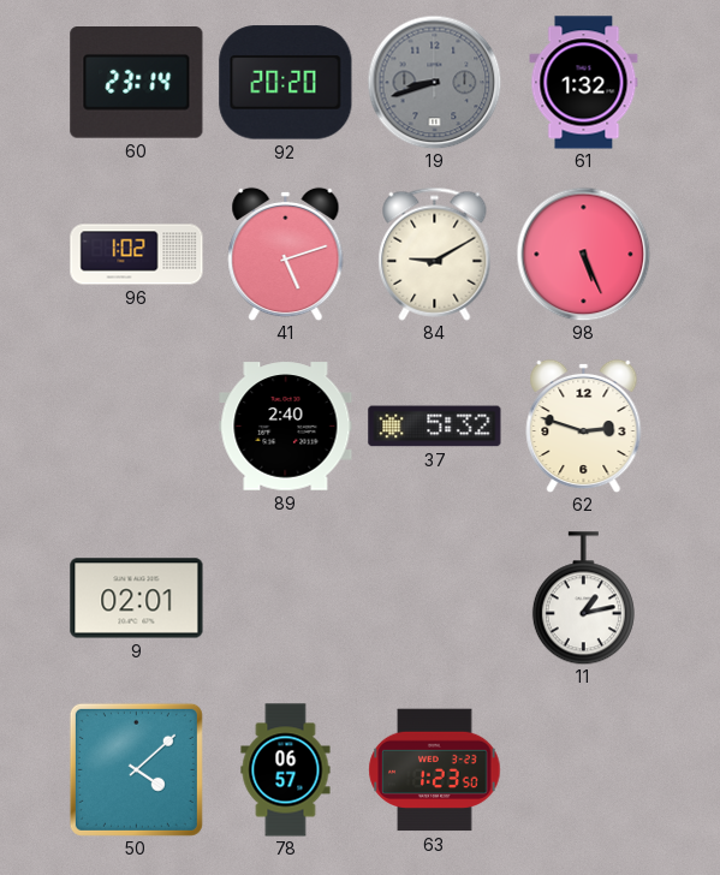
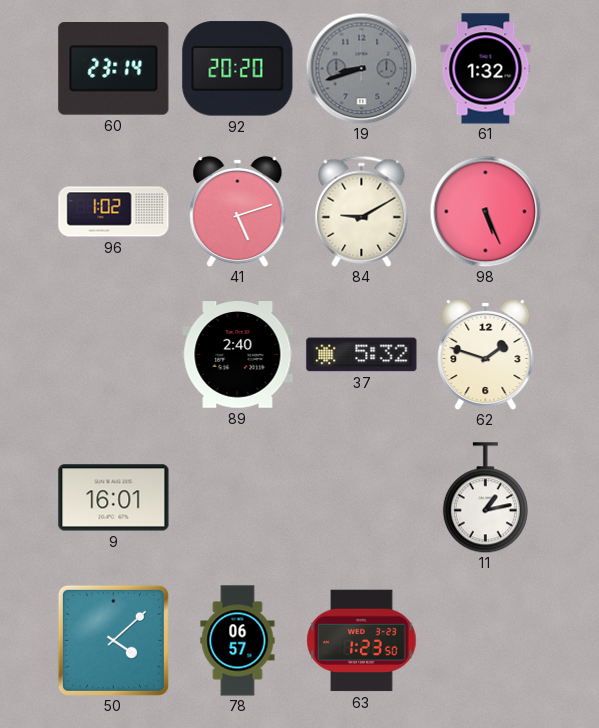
62: 2:48 -> 1:48
9: 02:01 -> 16:01
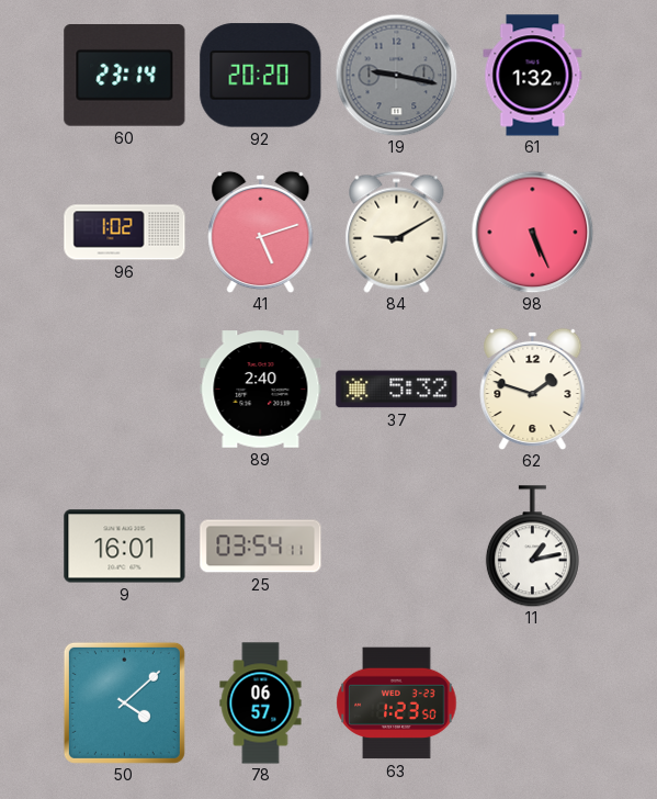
19: 8:42 -> 9:17
25: none -> 03:54
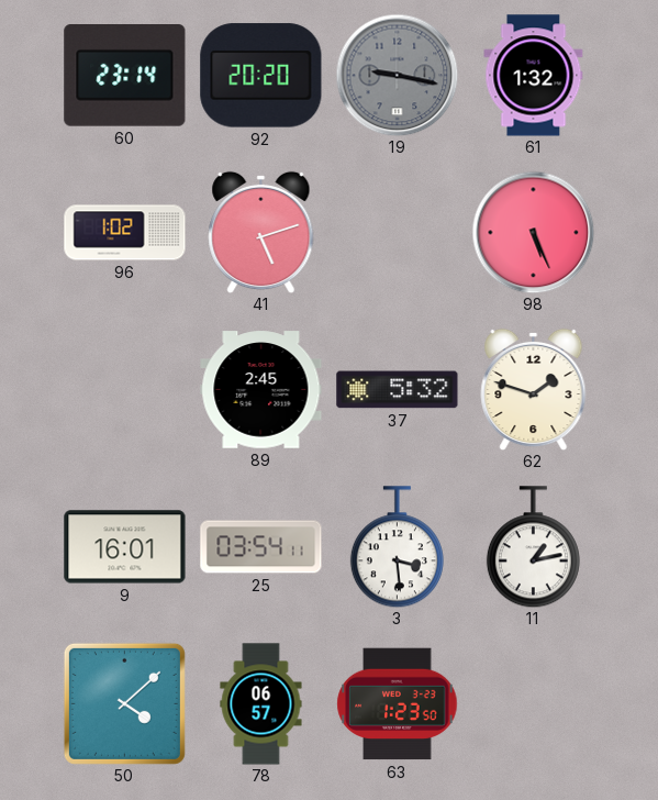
84: 9:10 -> none
89: 2:40 -> 2:45
3: none -> 3:29
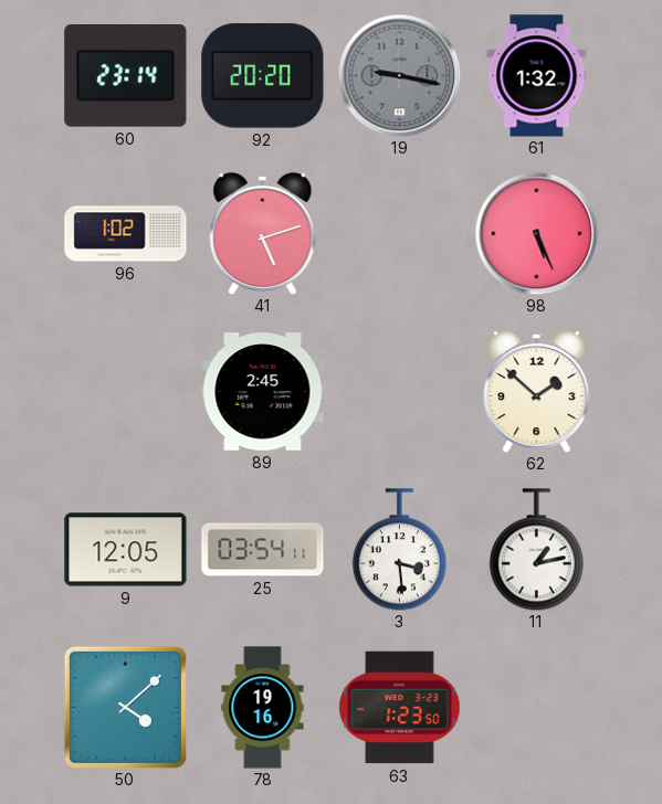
37: 5:32 -> none
62: 1:48 -> 1:52
9: 16:01 -> 12:05
78: 06:57 -> 19:16
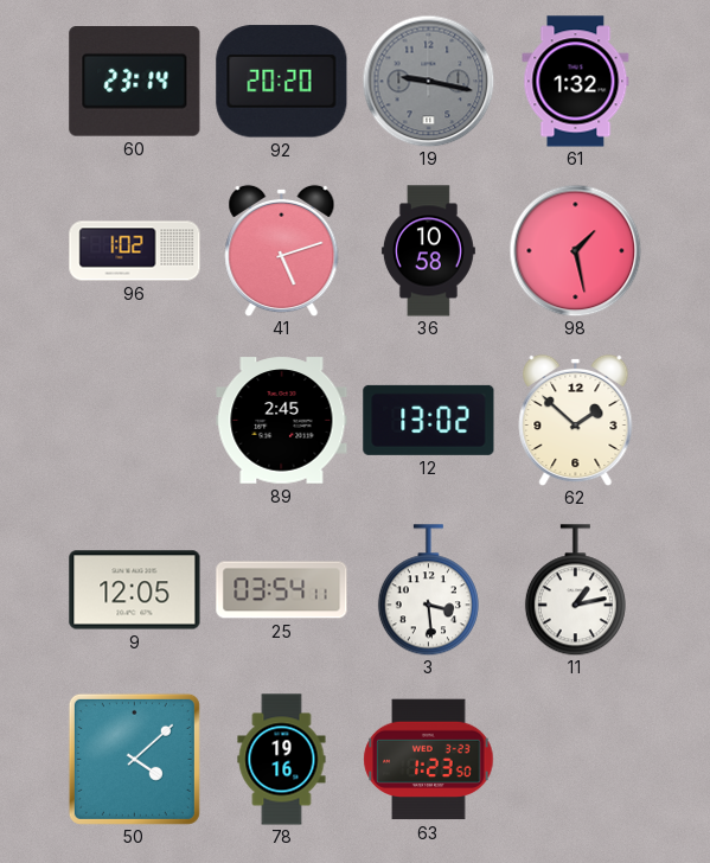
36: none -> 10:58
98: 5:26 -> 1:28
12: none -> 13:02
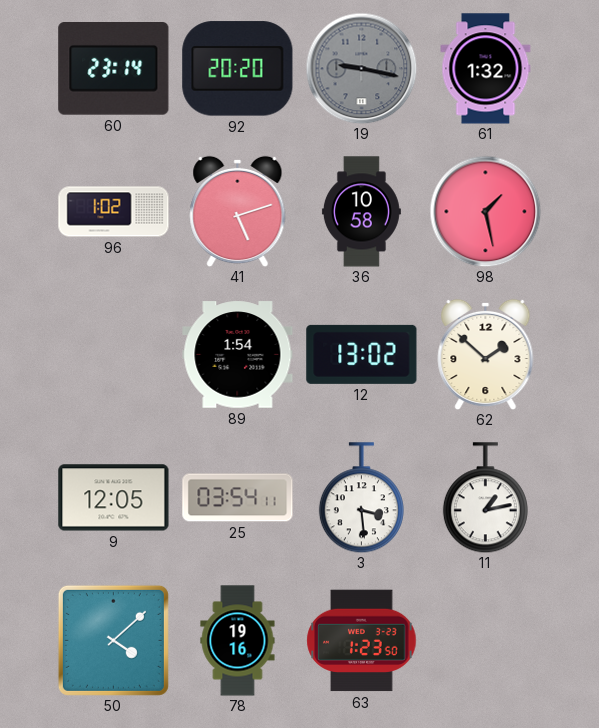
89: 2:45 -> 1:54
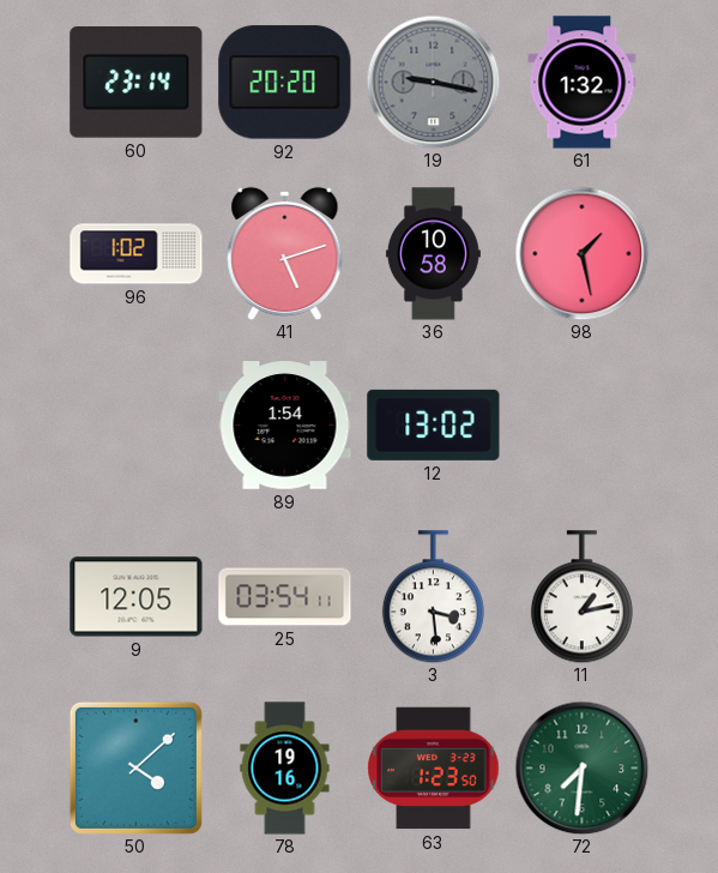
62: 1:52 -> none
72: none -> 7:31
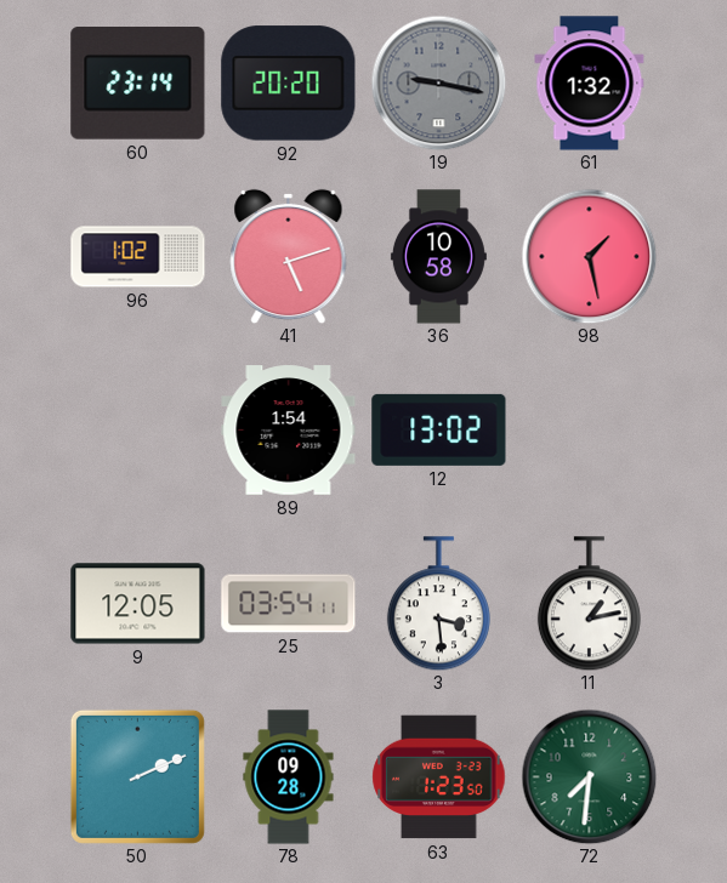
50: 4:08 -> 2:11
78: 19:16 -> 09:28
